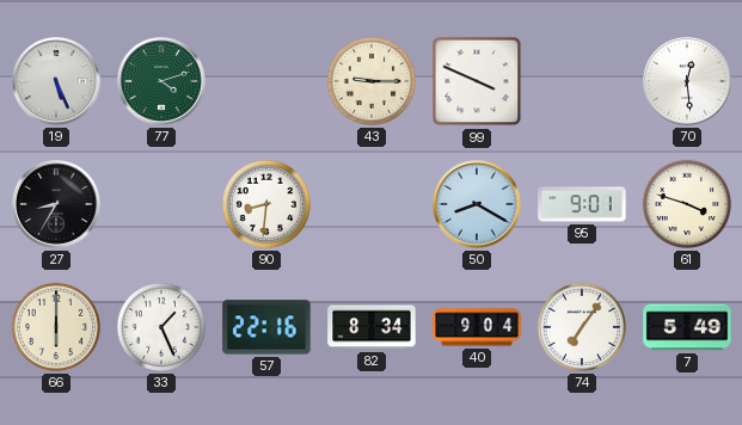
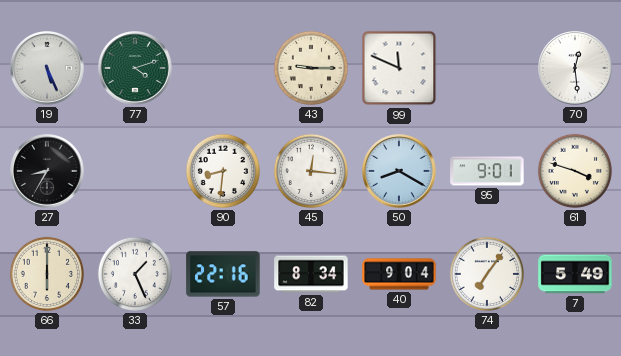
99: 3:49 -> 11:49
45: none -> 12:16
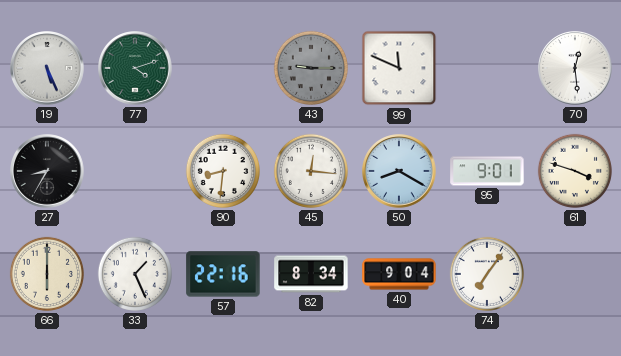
43 dial: cream -> grey
7: 5:49 -> none
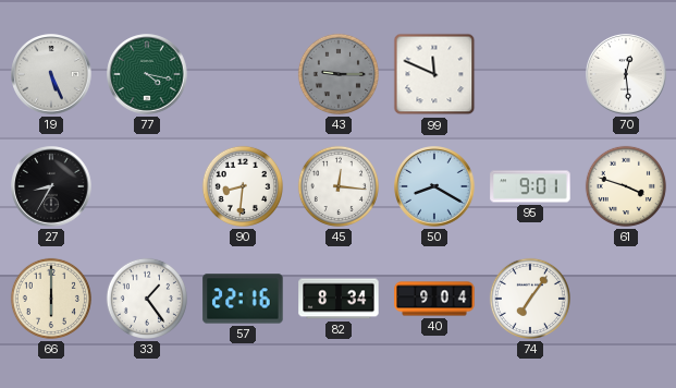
77: 4:12 -> 4:17
33: 1:26 -> 1:24
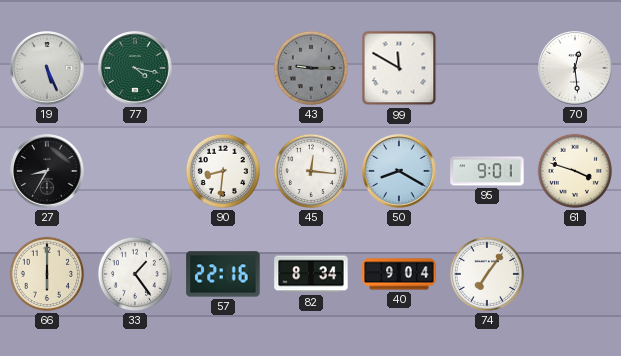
99: 11:49 -> 11:50
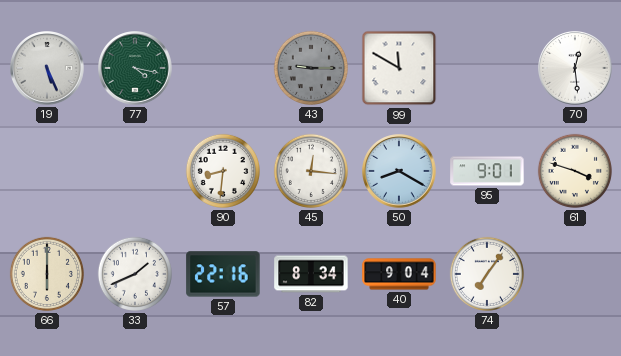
27: 8:35 -> none
33: 1:24 -> 1:41
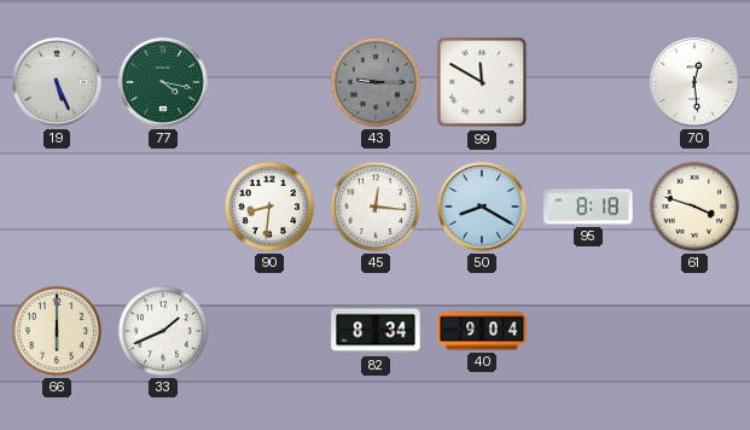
95: 9:01 -> 8:18
57: 22:16 -> none
74: 7:06 -> none
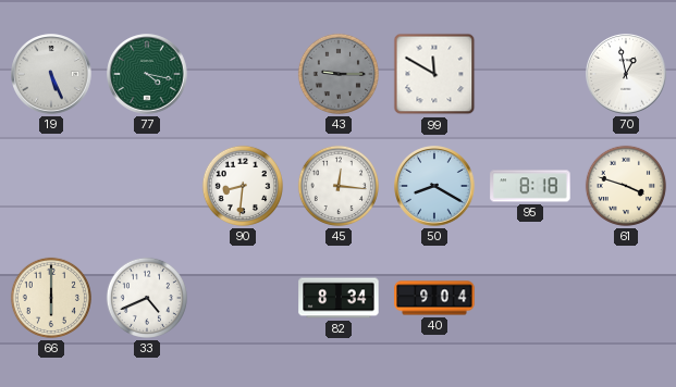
70: 12:29 -> 12:58
33: 1:41 -> 4:41
